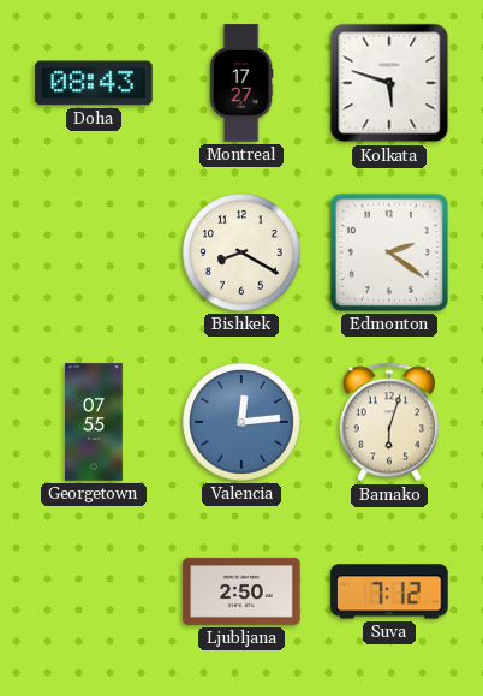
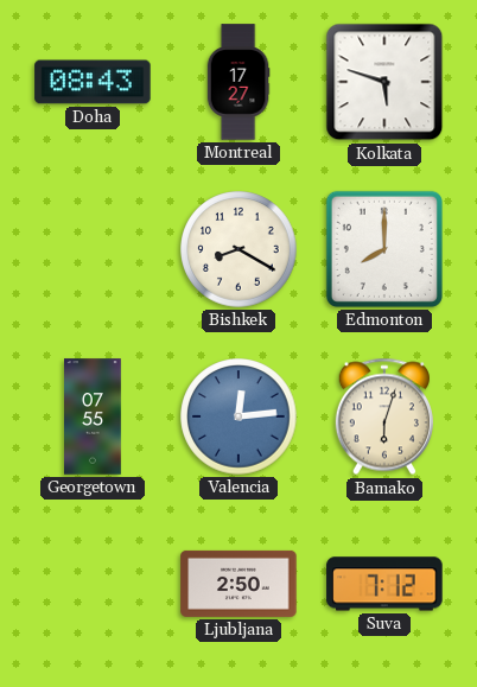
Edmonton: 2:21 -> 8:00
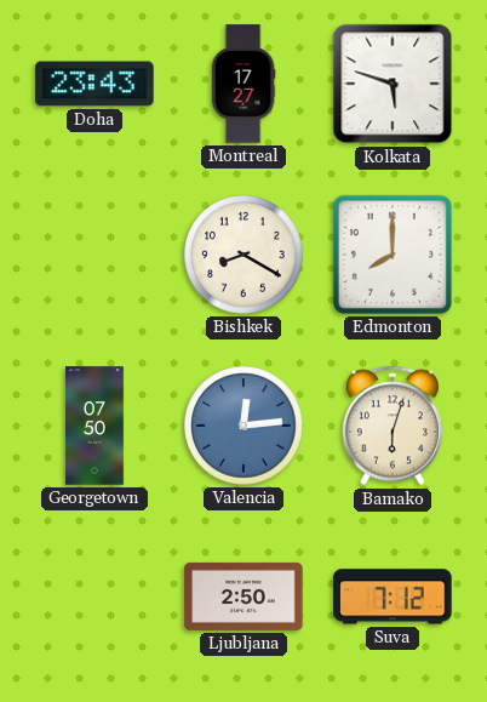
Doha: 08:43 -> 23:43
Georgetown: 07:55 -> 07:50
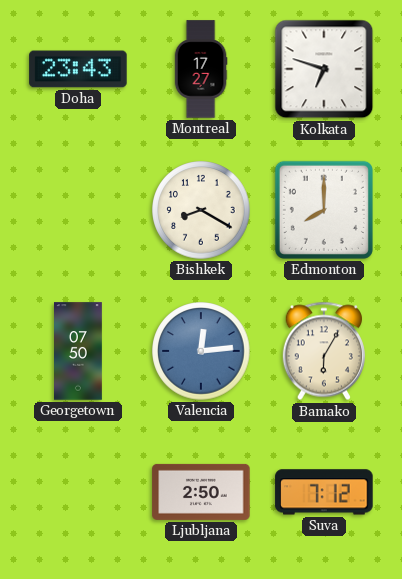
Kolkata: 5:48 -> 6:48
Bamako: 6:03 -> 6:05
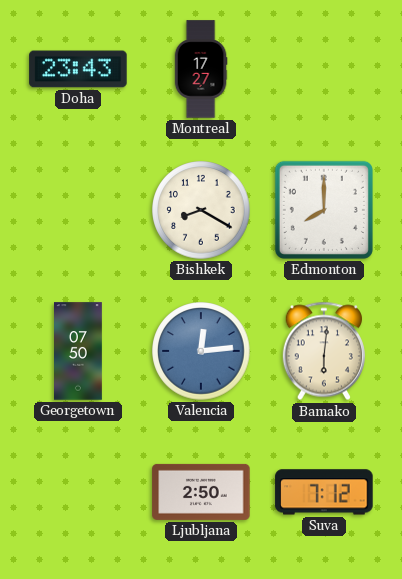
Kolkata: 6:48 -> none
Bamako: 6:05 -> 6:01
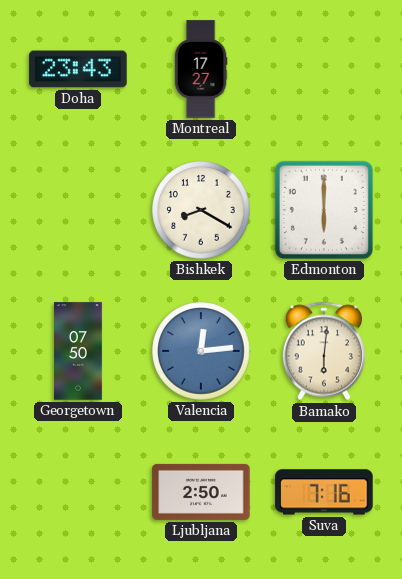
Edmonton: 8:00 -> 6:00
Suva: 7:12 -> 7:16
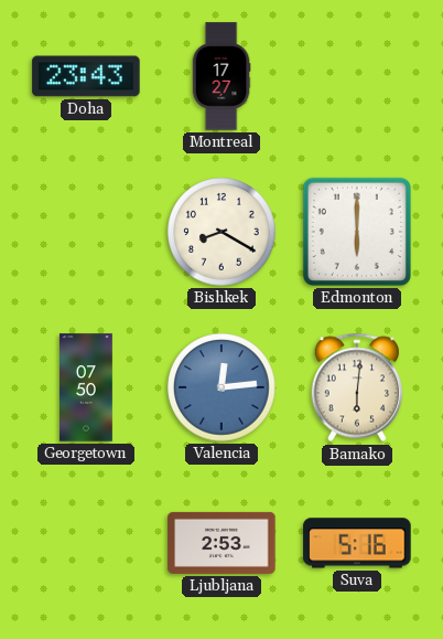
Ljubljana: 2:50 -> 2:53
Suva: 7:16 -> 5:16
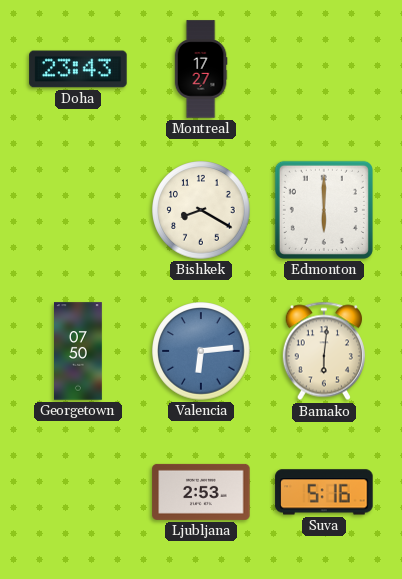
Valencia: 12:14 -> 6:14
